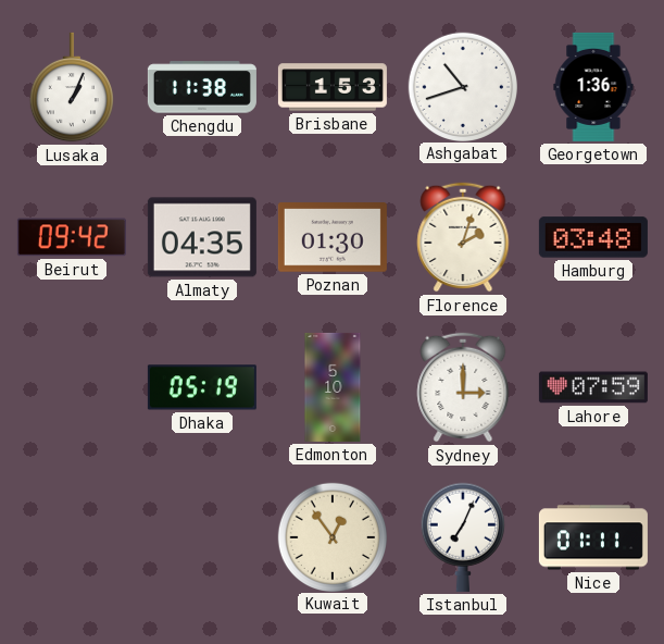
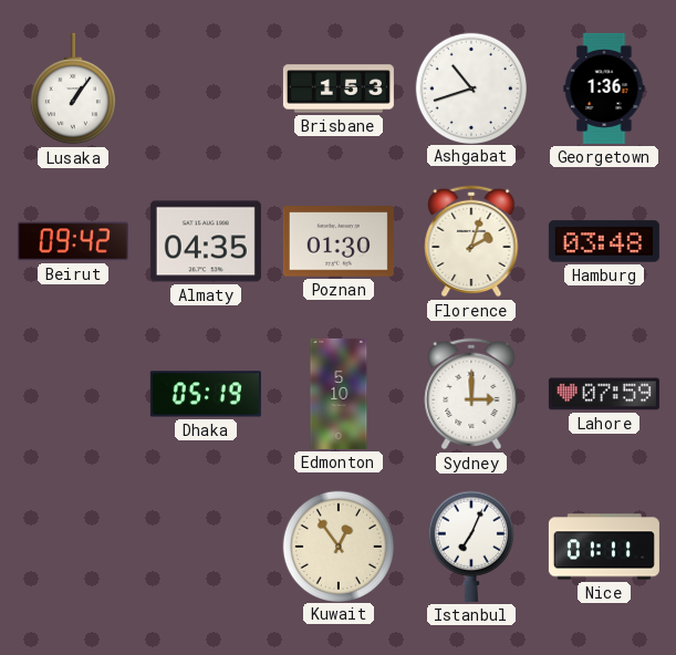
Lusaka: 1:04 -> 1:06
Chengdu: 11:38 -> none
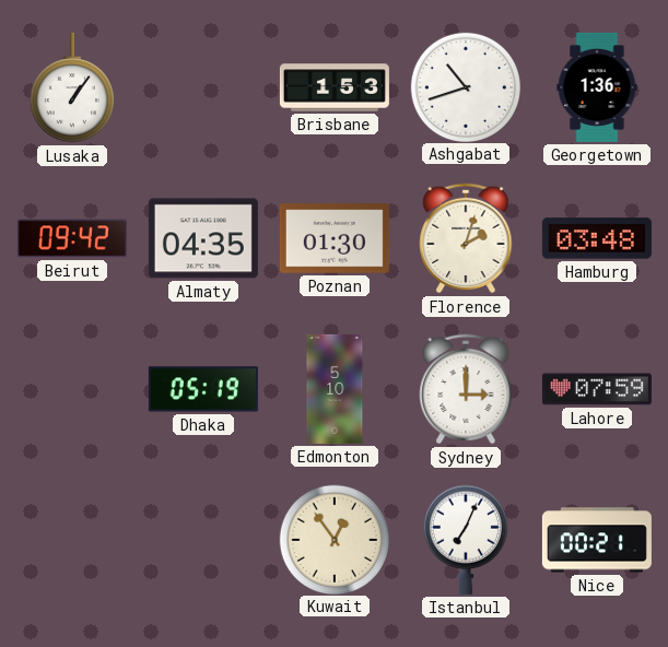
Nice: 01:11 -> 00:21
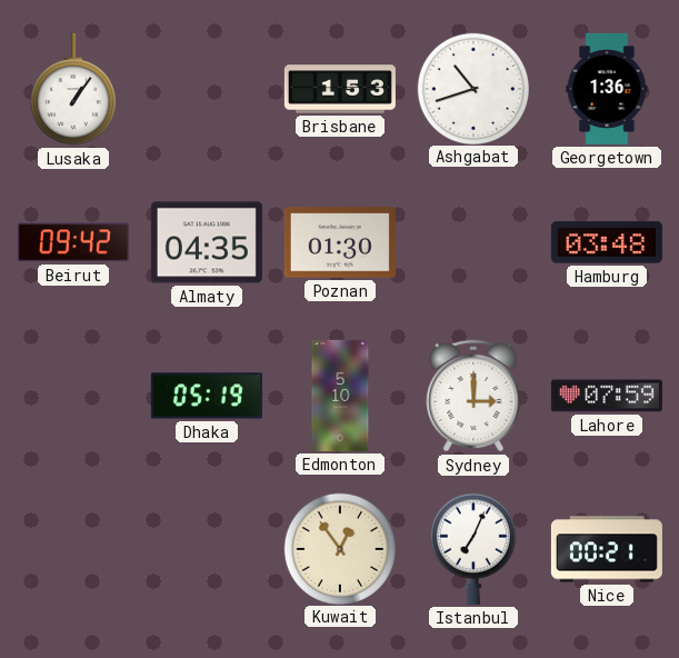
Florence: 2:03 -> none
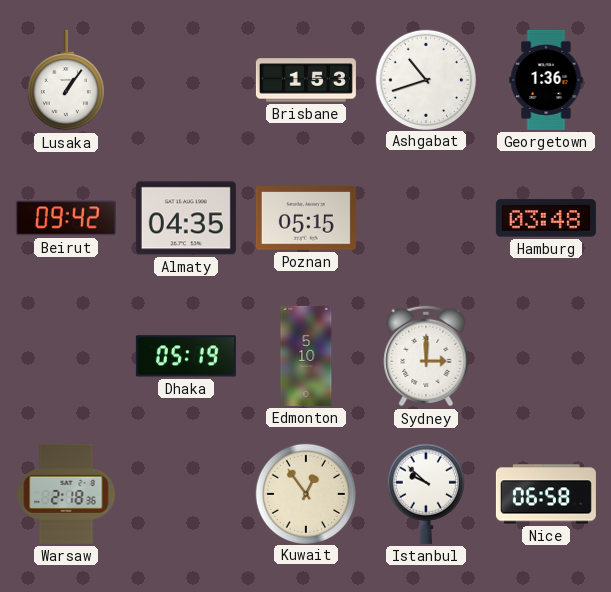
Poznan: 01:30 -> 05:15
Lahore: 07:59 -> none
Warsaw: none -> 2:18
Istanbul: 7:04 -> 9:52
Nice: 00:21 -> 06:58
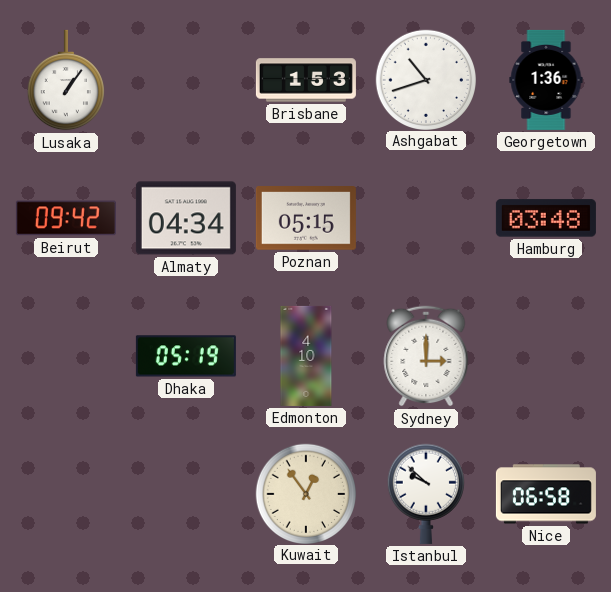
Almaty: 04:35 -> 04:34
Edmonton: 5:10 -> 4:10
Warsaw: 2:18 -> none
